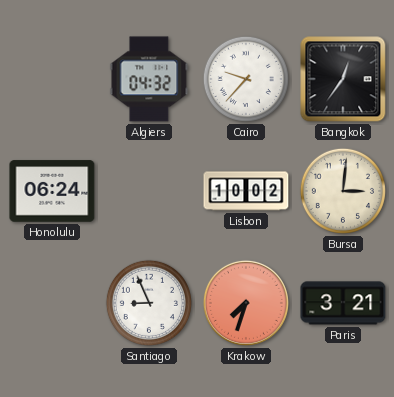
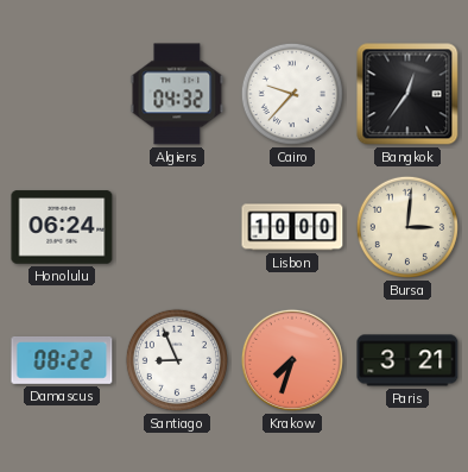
Lisbon: 10:02 -> 10:00
Damascus: none -> 08:22
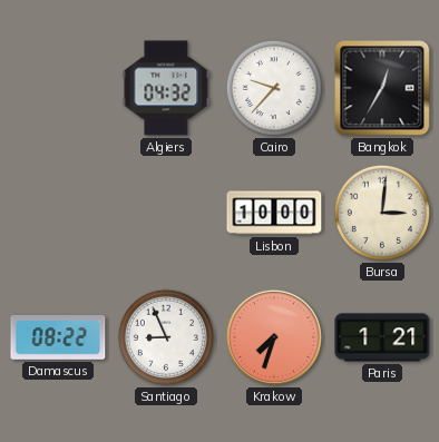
Bangkok: 12:36 -> 12:35
Honolulu: 06:24 -> none
Paris: 3:21 -> 1:21
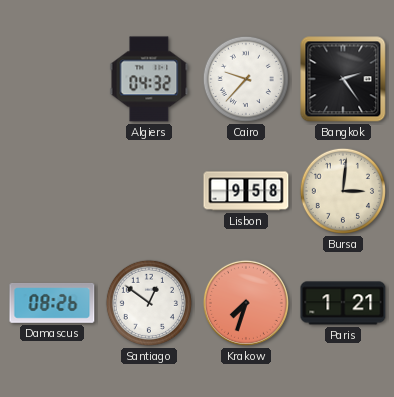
Bangkok: 12:35 -> 2:24
Lisbon: 10:00 -> 9:58
Damascus: 08:22 -> 08:26
Santiago: 8:56 -> 12:51
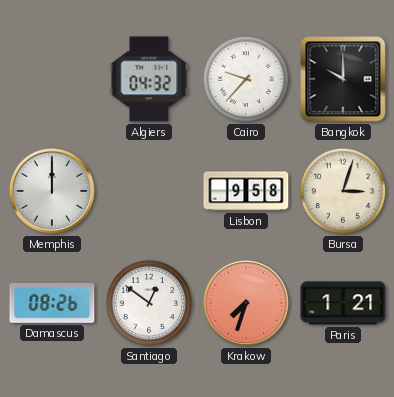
Bangkok: 2:24 -> 10:00
Memphis: none -> 12:00
Bursa: 3:01 -> 3:03
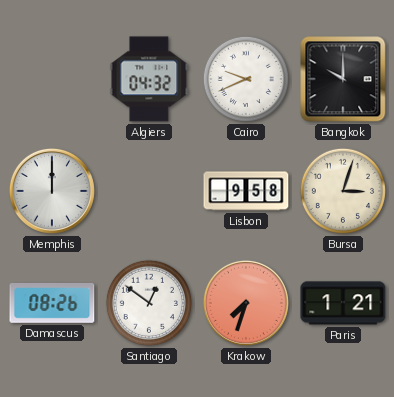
Cairo: 9:37 -> 9:41
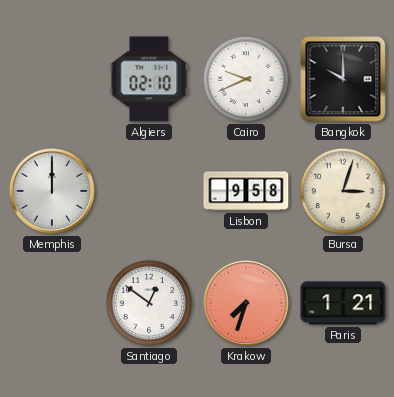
Algiers: 04:32 -> 02:10
Damascus: 08:26 -> none
